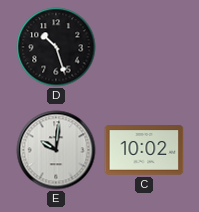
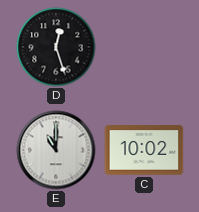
D: 10:27 -> 12:27
E: 10:01 -> 11:00
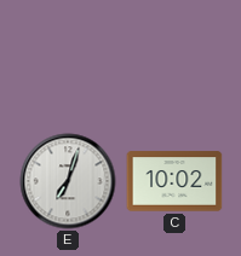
D: 12:27 -> none
E: 11:00 -> 7:03
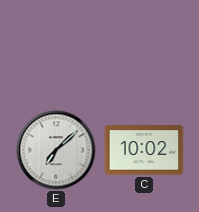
E: 7:03 -> 7:08
